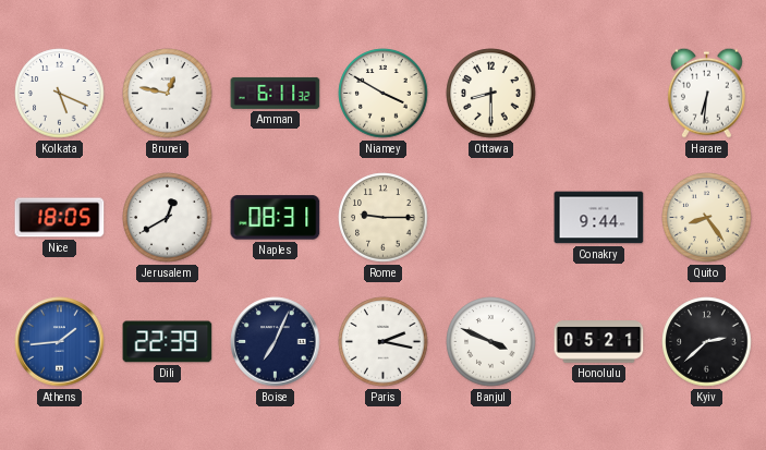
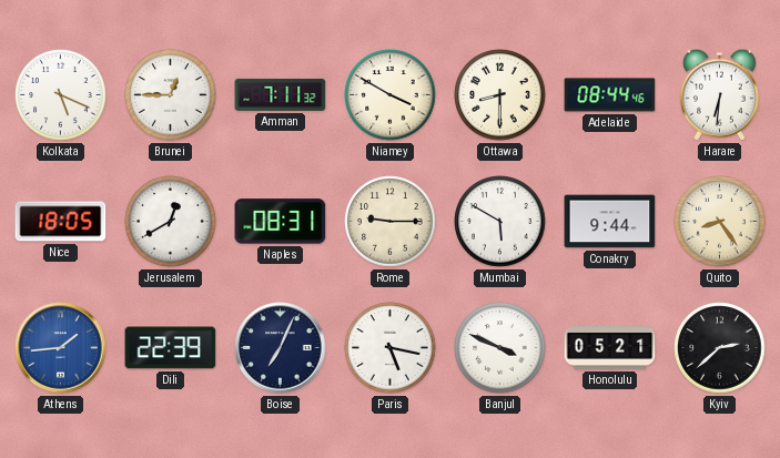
Brunei: 12:47 -> 12:45
Amman: 6:11 -> 7:11
Adelaide: none -> 08:44
Mumbai: none -> 5:50
Paris: 2:17 -> 5:17
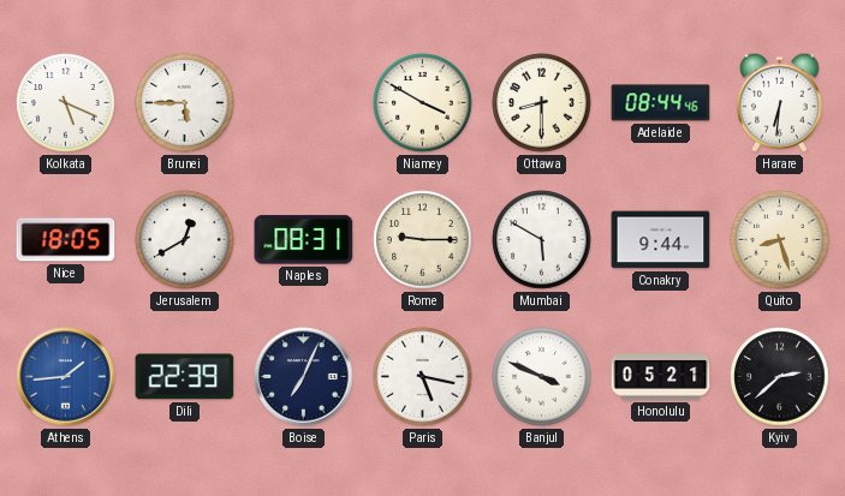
Brunei: 12:45 -> 5:45
Amman: 7:11 -> none
Quito: 8:24 -> 8:27
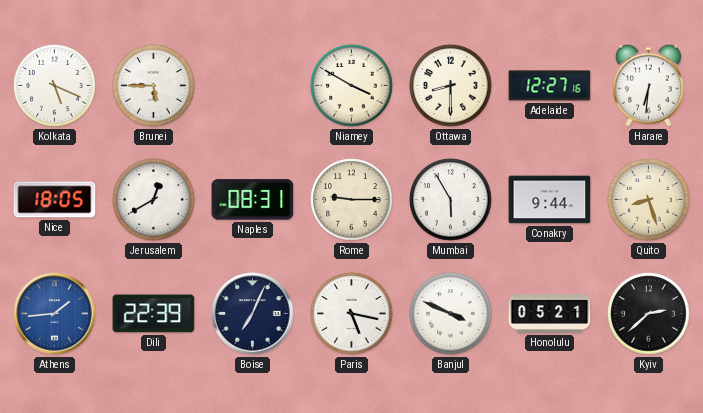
Adelaide: 08:44 -> 12:27
Mumbai: 5:50 -> 5:55
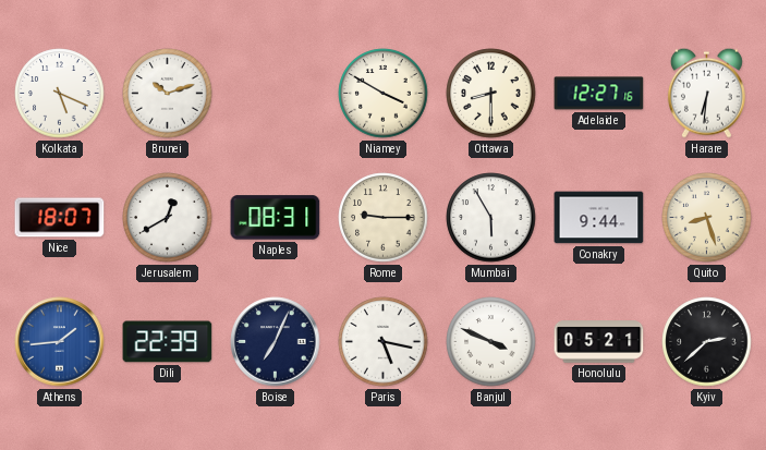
Brunei: 5:45 -> 10:12
Nice: 18:05 -> 18:07
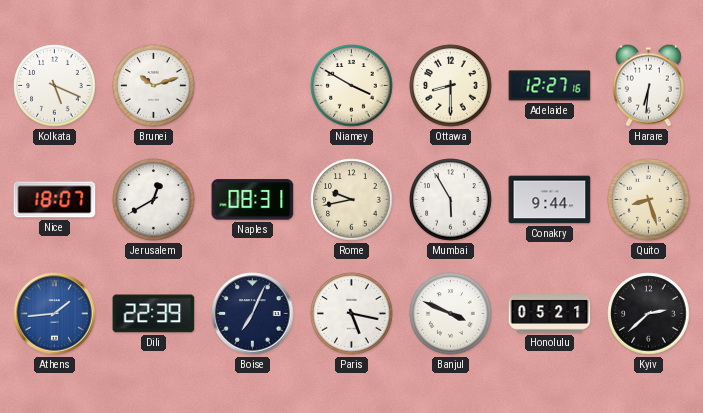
Rome: 9:15 -> 9:43
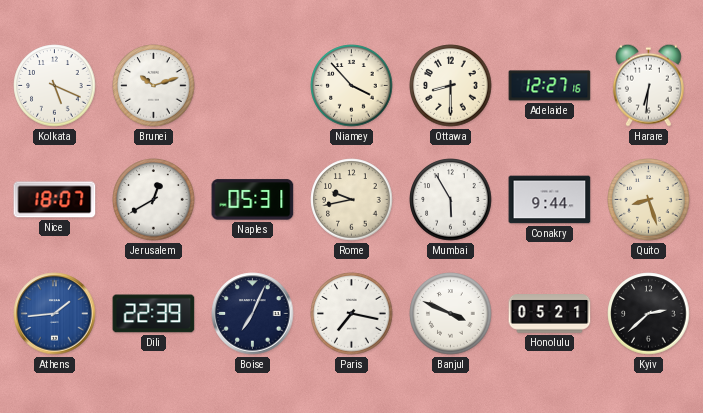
Niamey: 3:50 -> 3:53
Naples: 08:31 -> 05:31
Paris: 5:17 -> 7:17
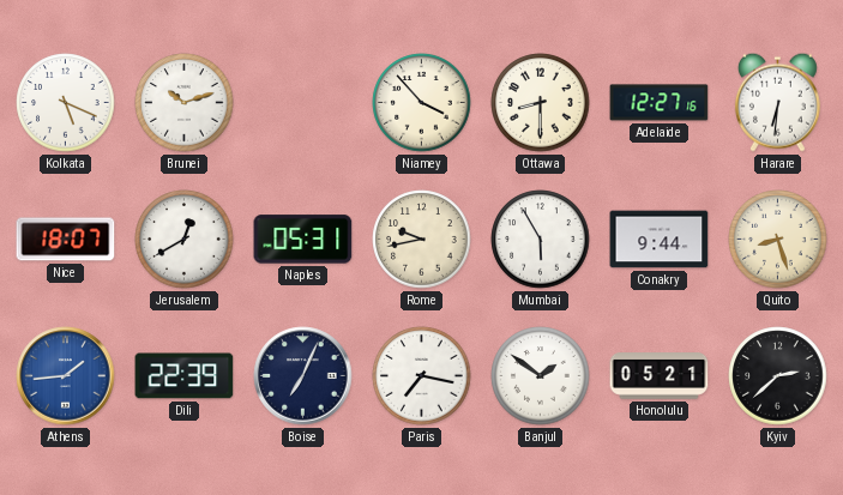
Banjul: 3:49 -> 1:51
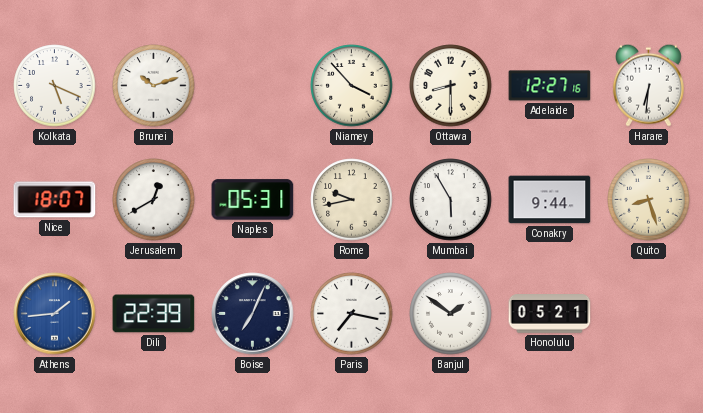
Kyiv: 2:38 -> none
